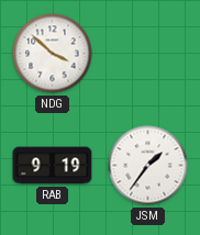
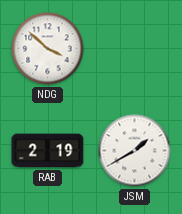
RAB: 9:19 -> 2:19
JSM: 1:36 -> 1:40
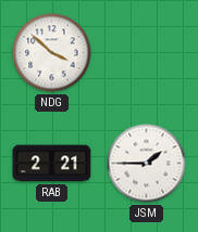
RAB: 2:19 -> 2:21
JSM: 1:40 -> 1:45
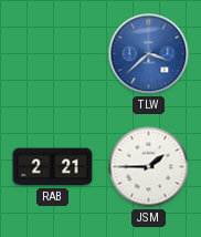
NDG: 3:52 -> none
TLW: none -> 3:38
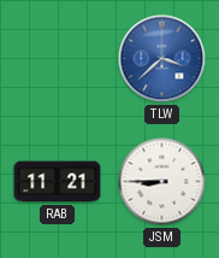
RAB: 2:21 -> 11:21
JSM: 1:45 -> 8:45
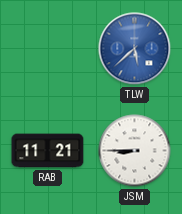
TLW: 3:38 -> 5:38
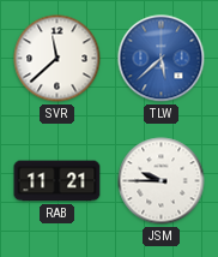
SVR: none -> 11:38
JSM: 8:45 -> 9:45
